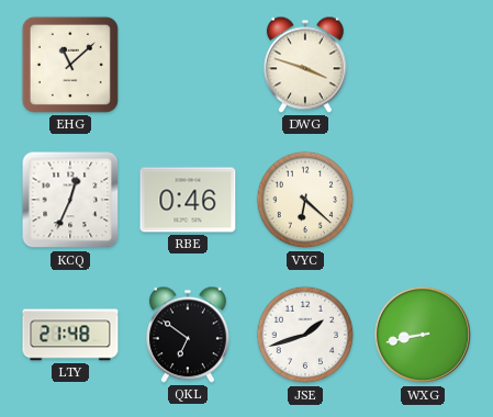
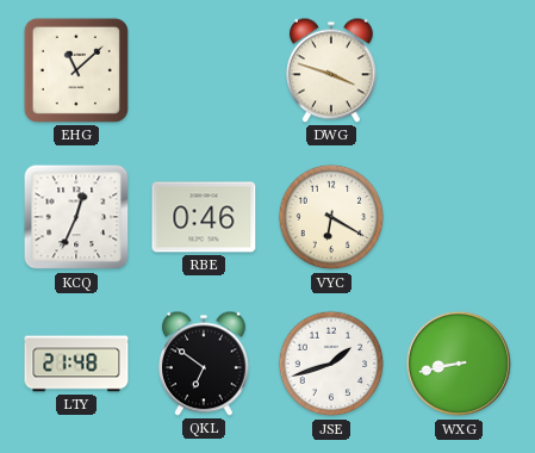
VYC: 6:22 -> 6:20
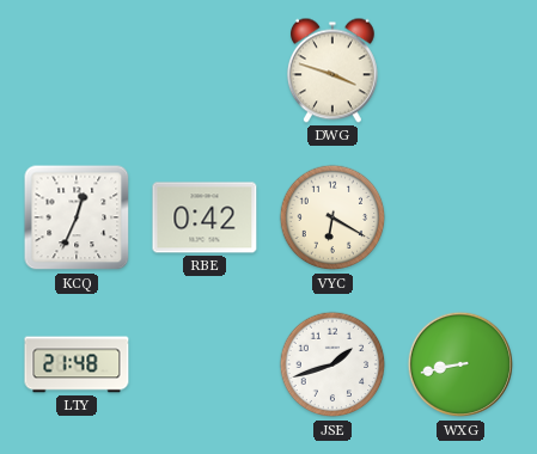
EHG: 11:08 -> none
RBE: 0:46 -> 0:42
QKL: 6:51 -> none
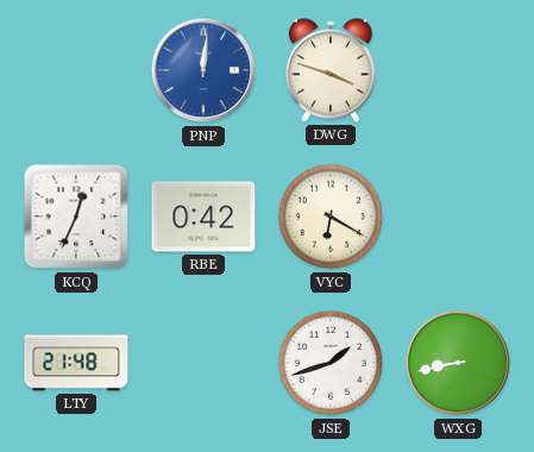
PNP: none -> 12:01
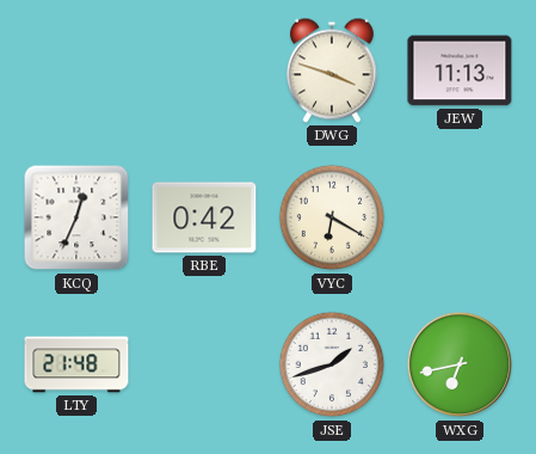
PNP: 12:01 -> none
JEW: none -> 11:13
WXG: 8:43 -> 6:43
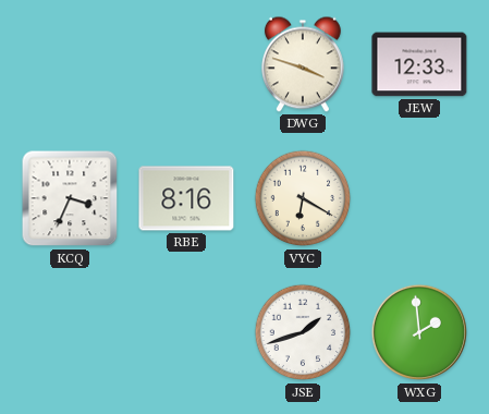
JEW: 11:13 -> 12:33
KCQ: 12:34 -> 3:34
RBE: 0:42 -> 8:16
LTY: 21:48 -> none
WXG: 6:43 -> 1:59
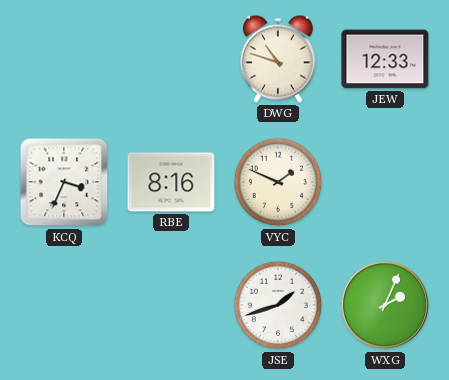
DWG: 3:48 -> 10:48
VYC: 6:20 -> 1:49
WXG: 1:59 -> 2:04
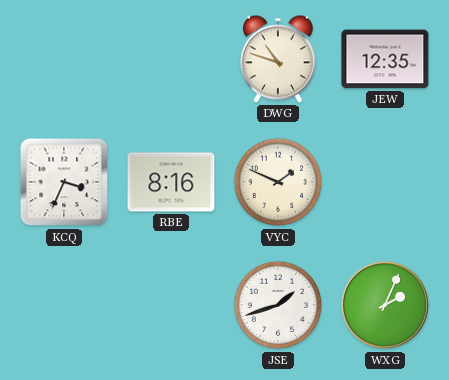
JEW: 12:33 -> 12:35
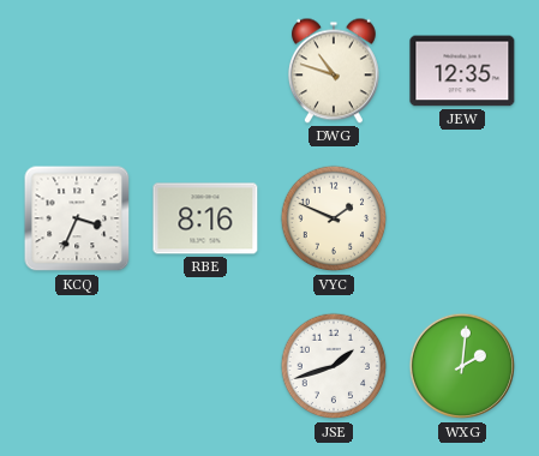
WXG: 2:04 -> 2:01
